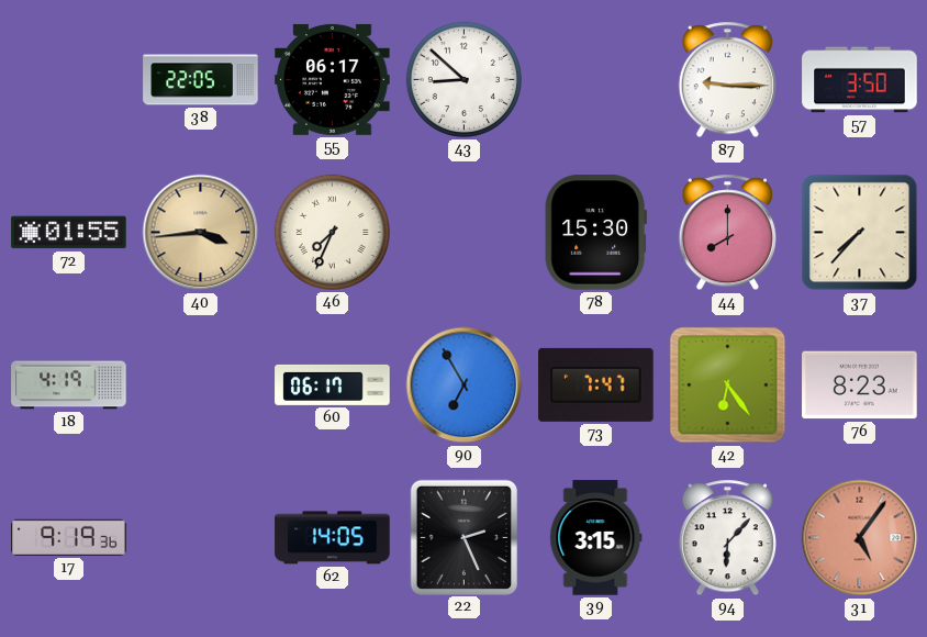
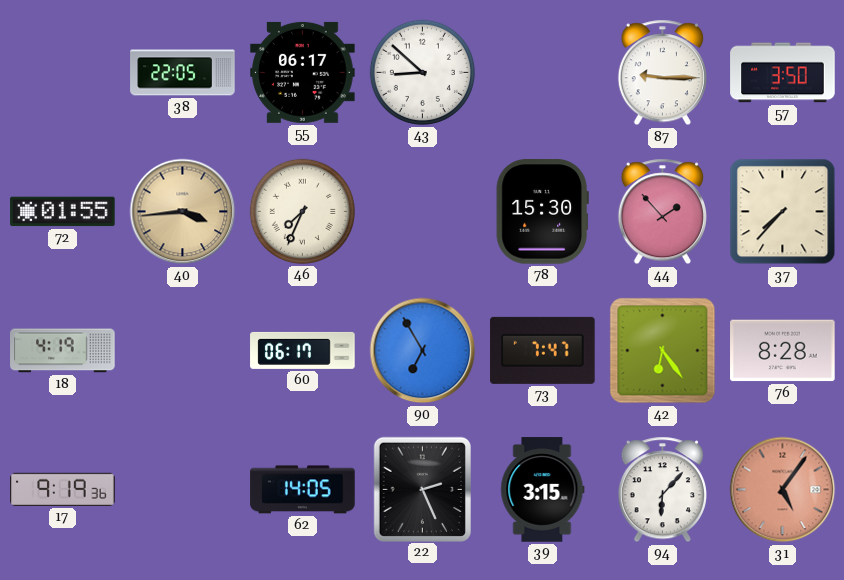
44: 8:00 -> 1:53
76: 8:23 -> 8:28
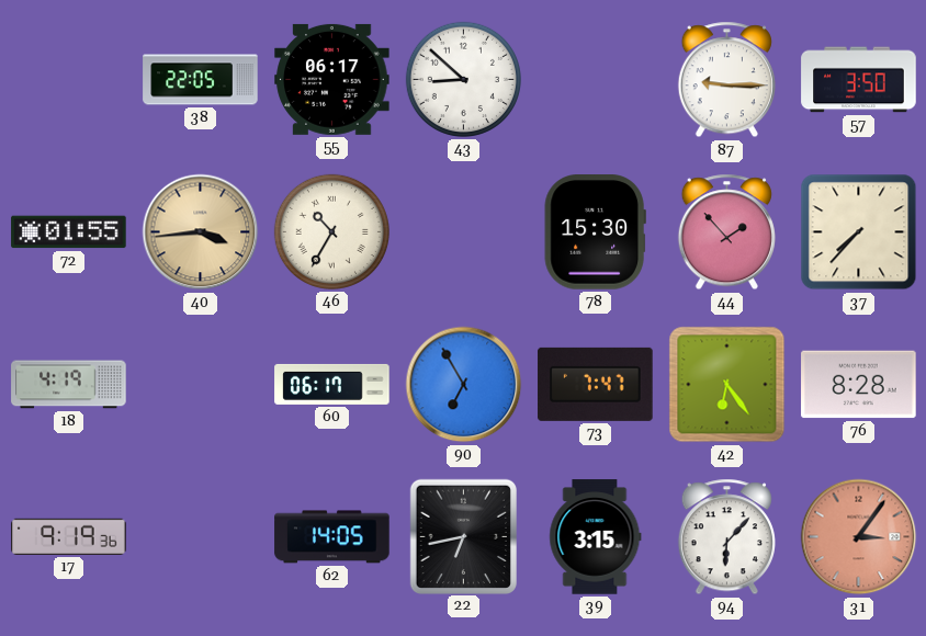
46: 7:34 -> 10:35
22: 2:26 -> 6:43
31: 5:06 -> 3:06
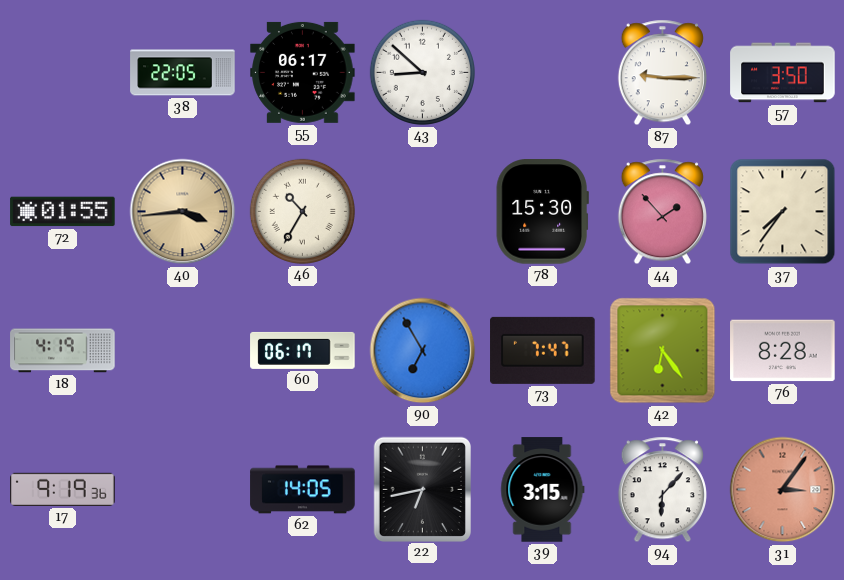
37: 7:37 -> 7:36
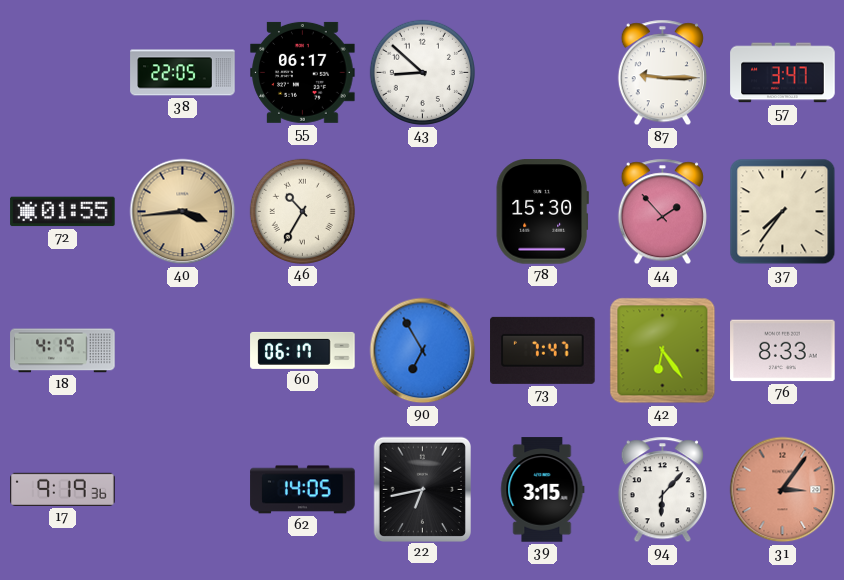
57: 3:50 -> 3:47
76: 8:28 -> 8:33
